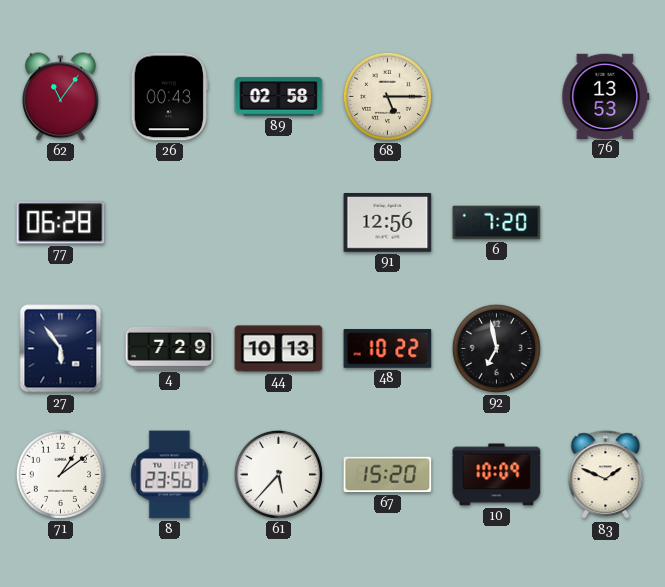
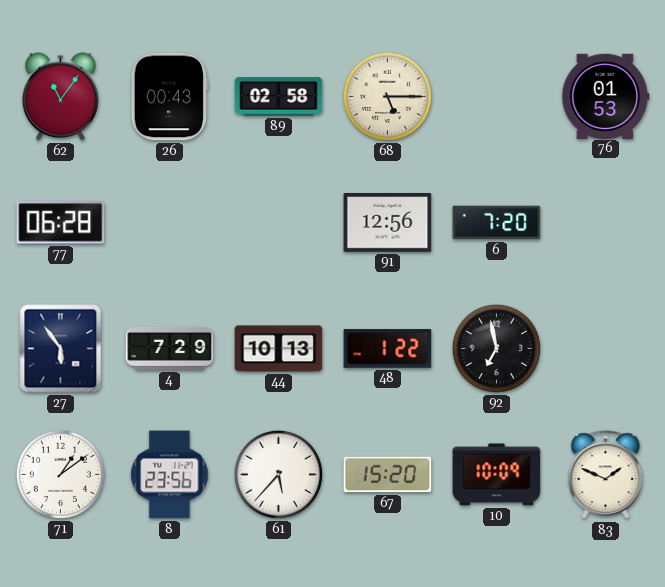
76: 13:53 -> 01:53
48: 10:22 -> 1:22
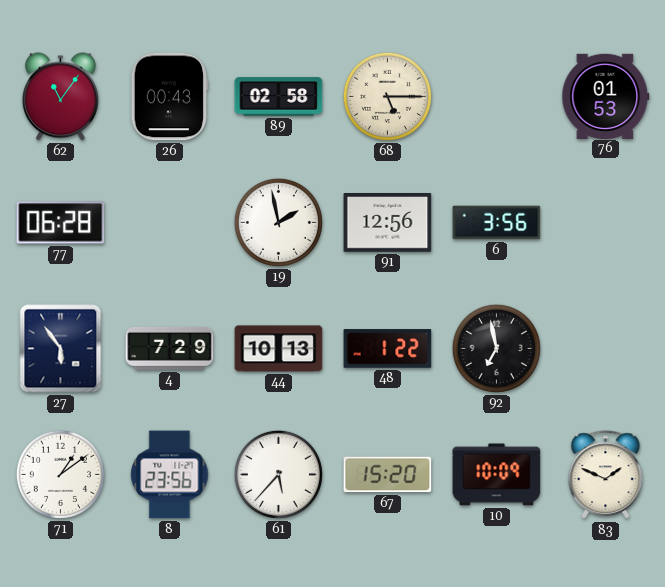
19: none -> 1:58
6: 7:20 -> 3:56
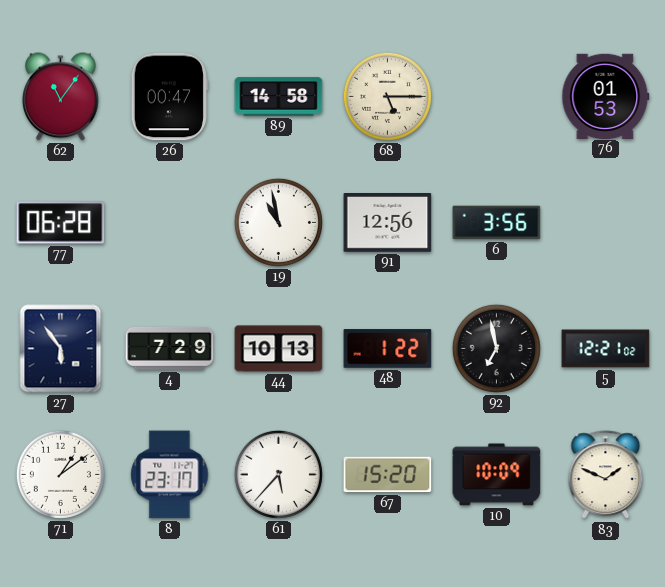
26: 00:43 -> 00:47
89: 02:58 -> 14:58
19: 1:58 -> 10:58
5: none -> 12:21
8: 23:56 -> 23:17
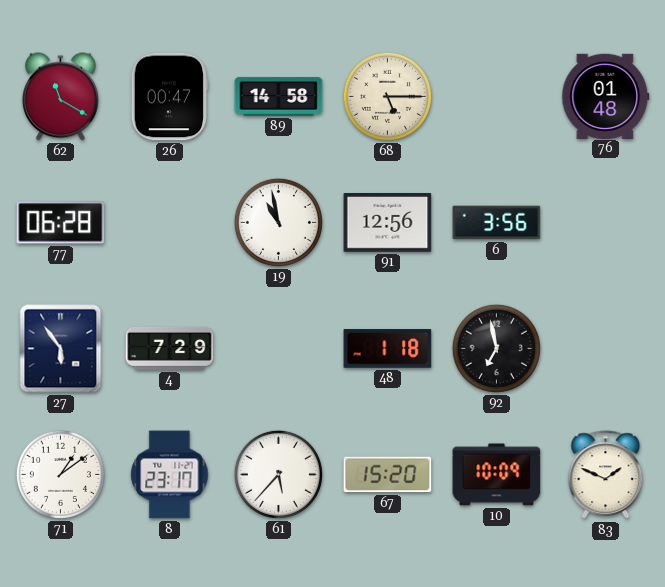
62: 11:06 -> 11:20
76: 01:53 -> 01:48
44: 10:13 -> none
48: 1:22 -> 1:18
5: 12:21 -> none
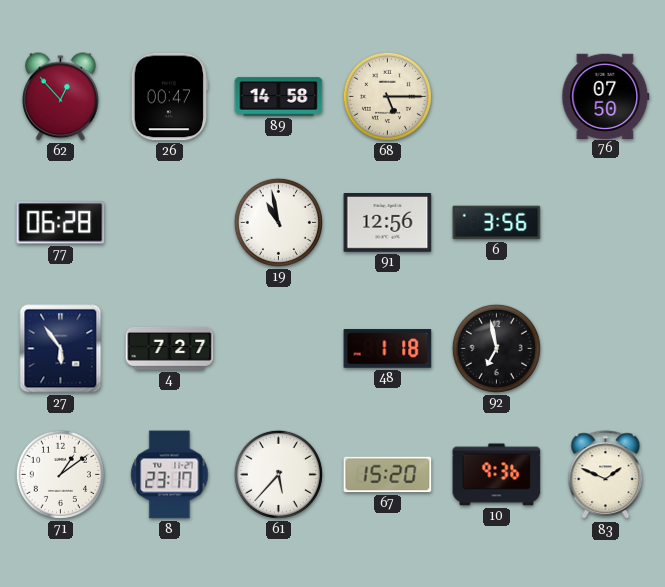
62: 11:20 -> 12:53
76: 01:48 -> 07:50
4: 7:29 -> 7:27
10: 10:09 -> 9:36
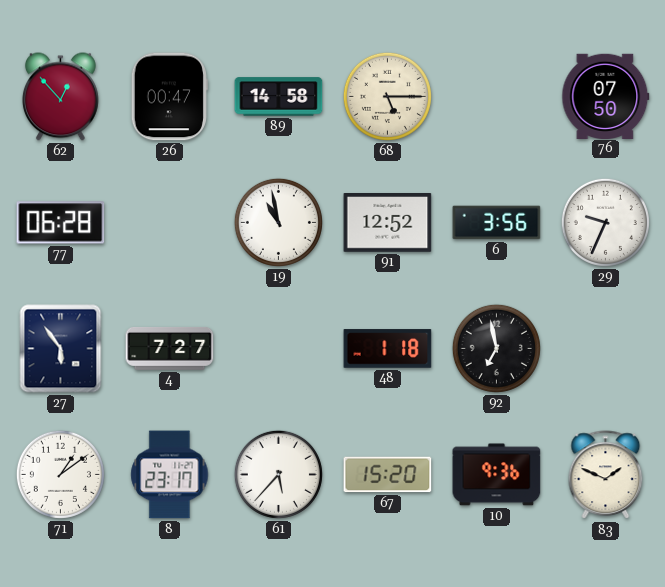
91: 12:56 -> 12:52
29: none -> 9:34
